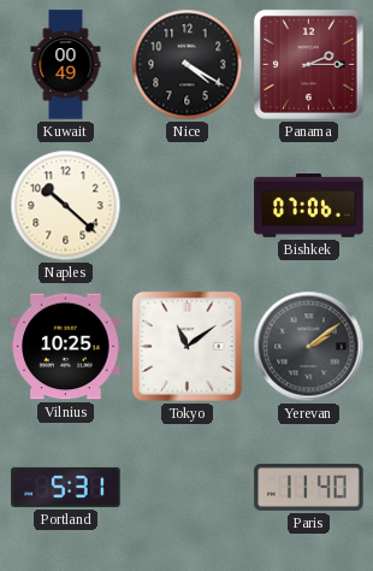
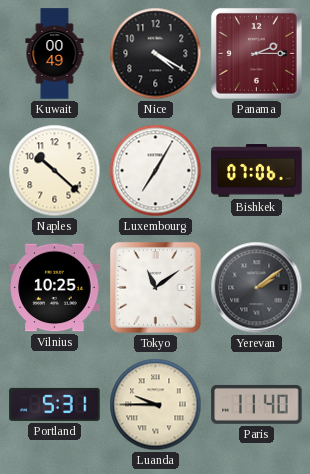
Luxembourg: none -> 7:05
Luanda: none -> 9:45
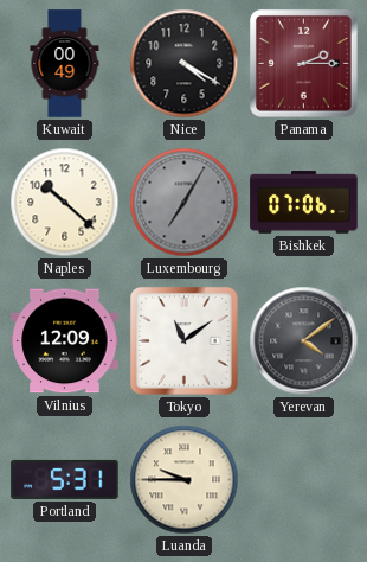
Luxembourg dial: white -> grey
Vilnius: 10:25 -> 12:09
Yerevan: 2:09 -> 4:09
Paris: 11:40 -> none
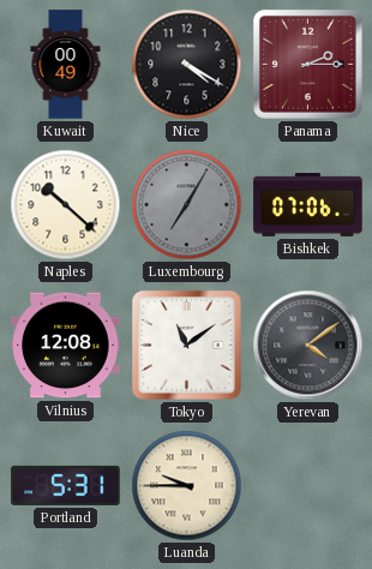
Vilnius: 12:09 -> 12:08
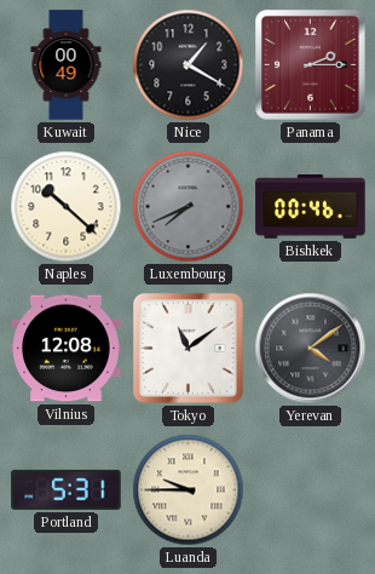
Nice: 4:20 -> 1:20
Luxembourg: 7:05 -> 7:41
Bishkek: 07:06 -> 00:46
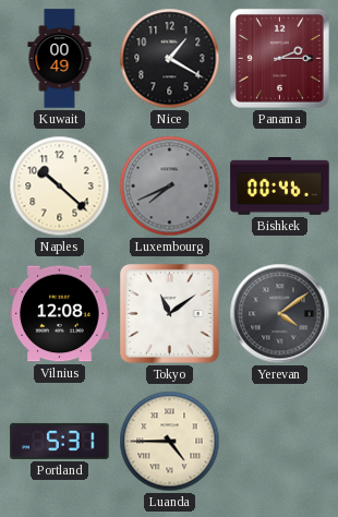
Luanda: 9:45 -> 4:45
